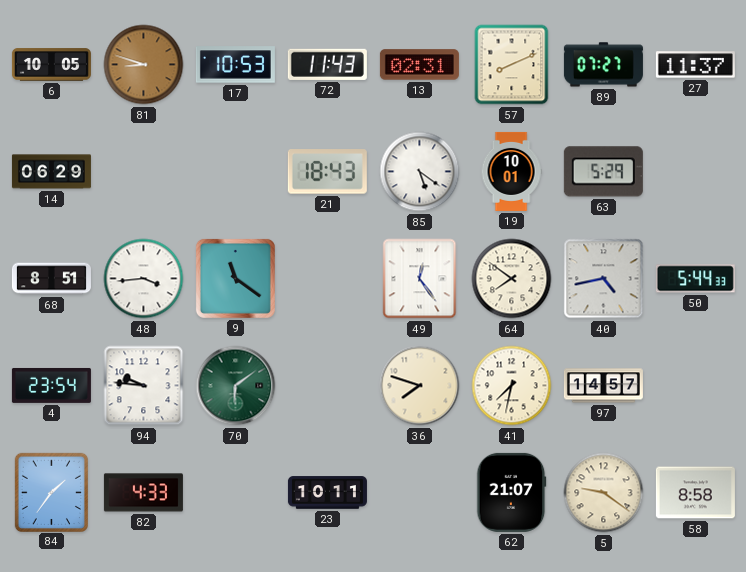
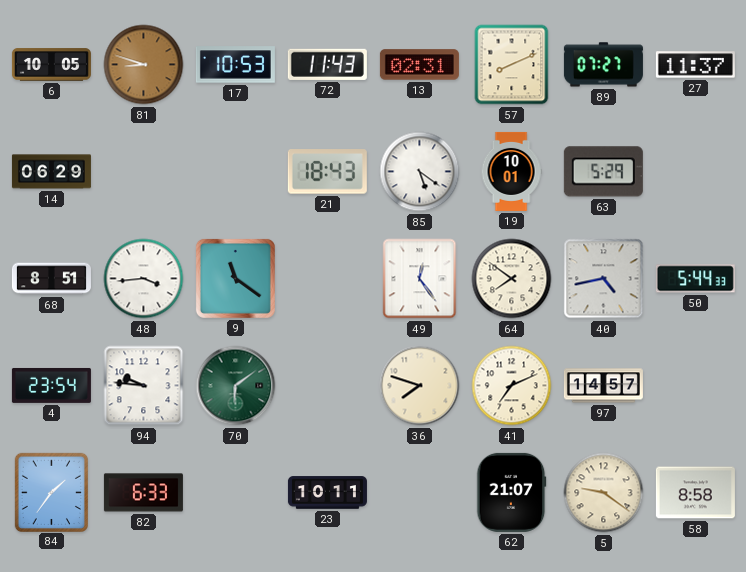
41: 7:32 -> 7:11
82: 4:33 -> 6:33
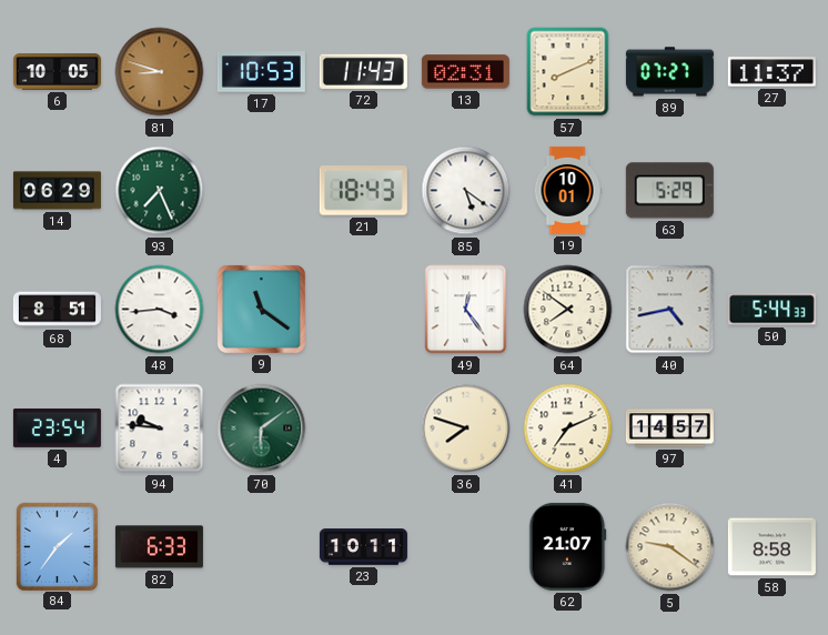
93: none -> 7:26
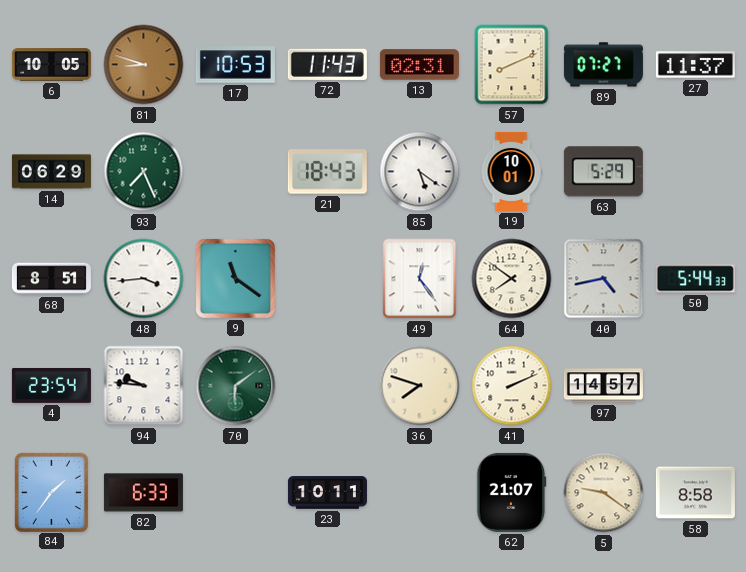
41: 7:11 -> 2:11
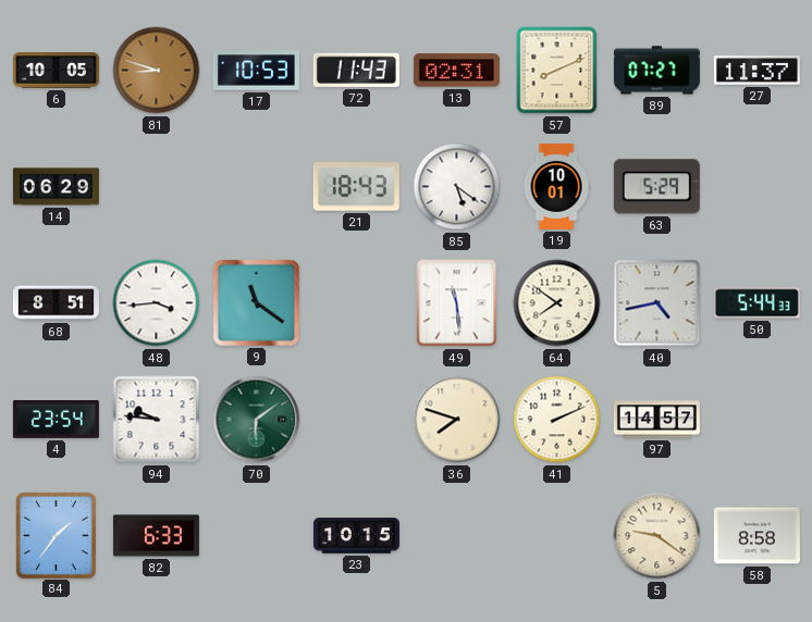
93: 7:26 -> none
49: 12:24 -> 11:29
23: 10:11 -> 10:15
62: 21:07 -> none
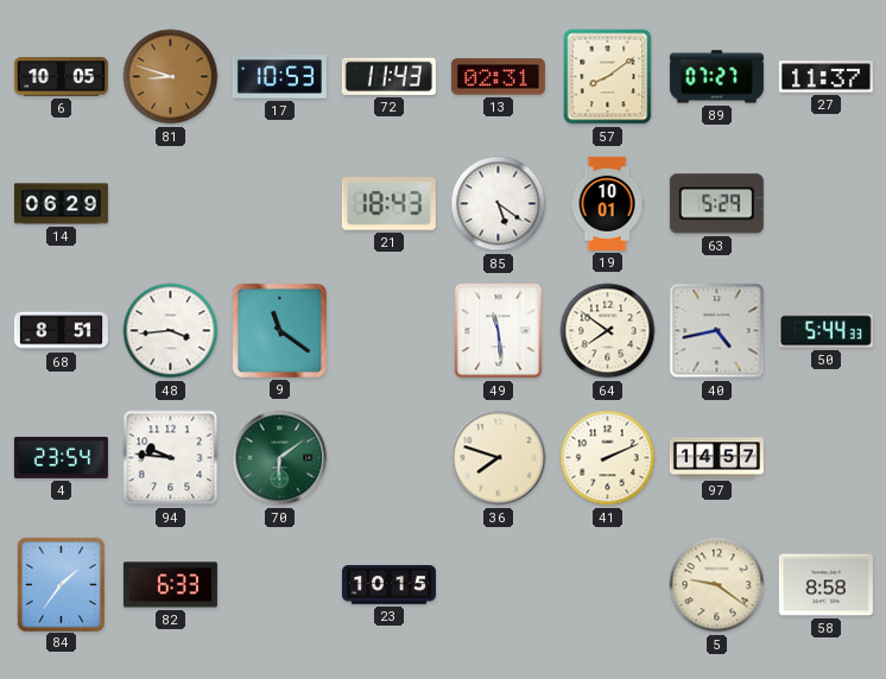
57: 8:11 -> 8:09
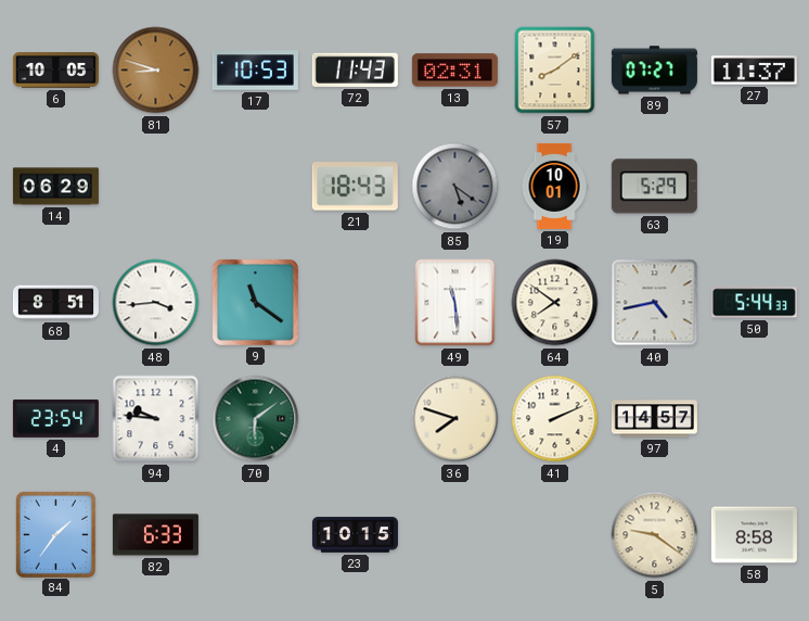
85 dial: white -> grey
